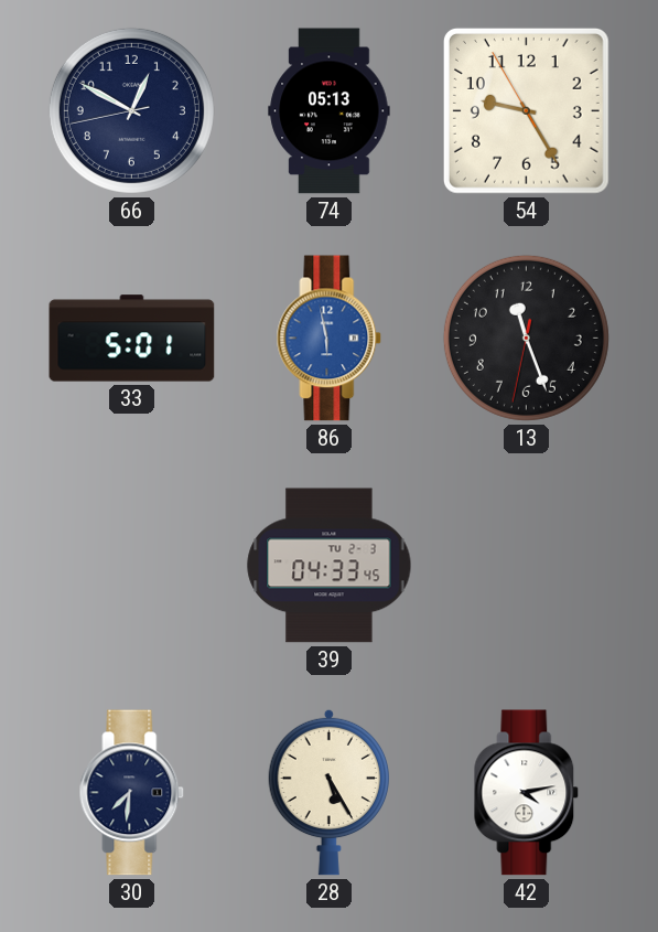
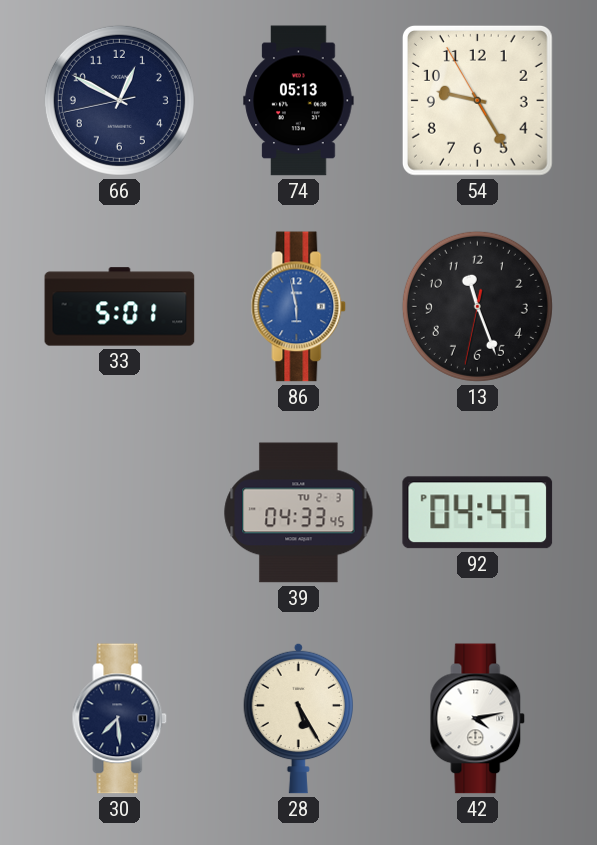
92: none -> 04:47
30: 7:31 -> 7:29
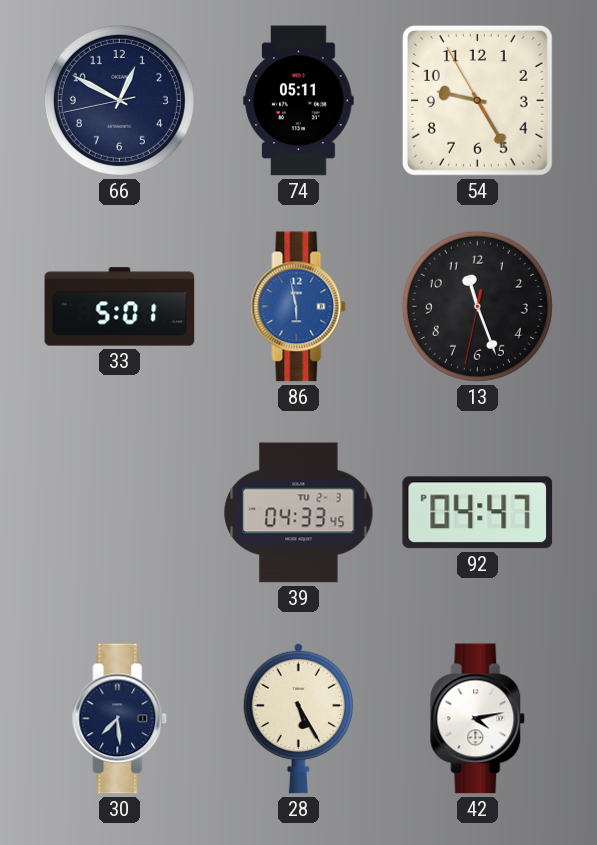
74: 05:13 -> 05:11
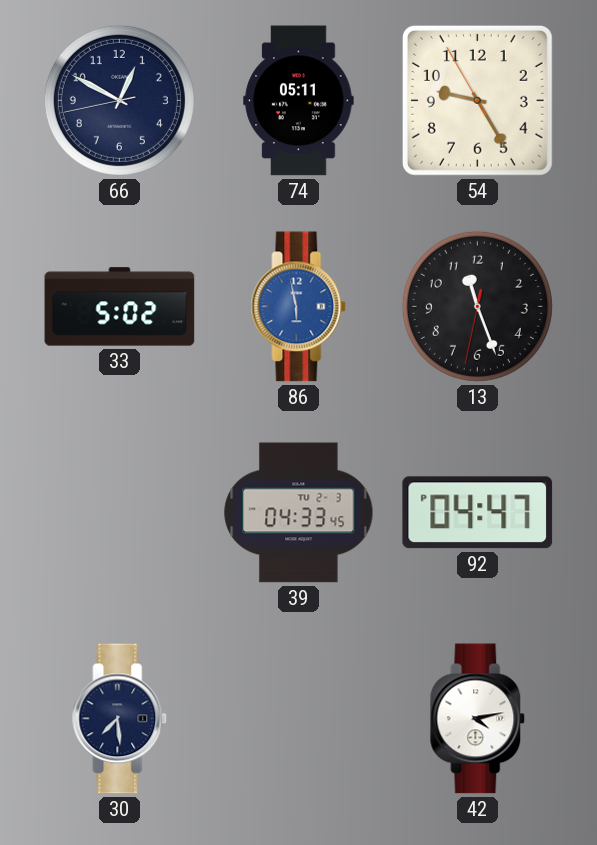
33: 5:01 -> 5:02
28: 5:25 -> none
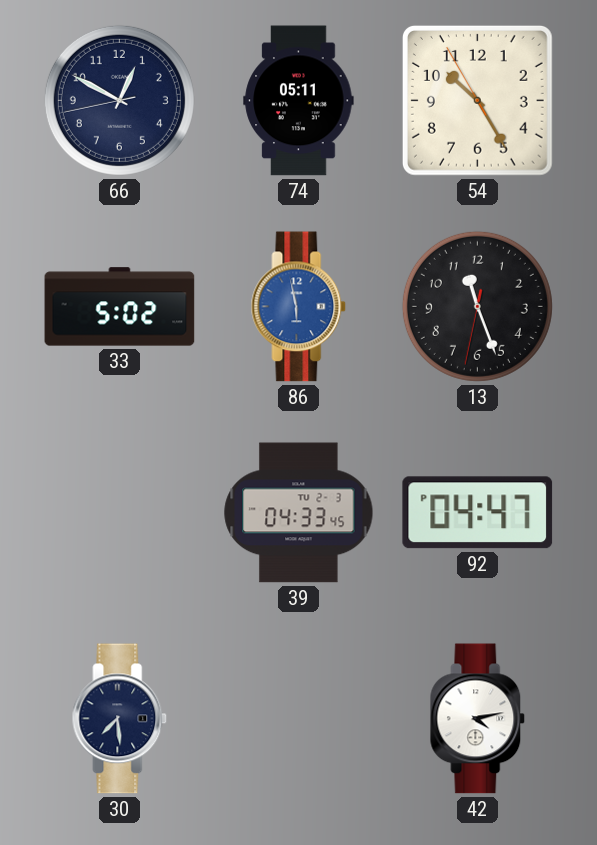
54: 9:24 -> 10:24
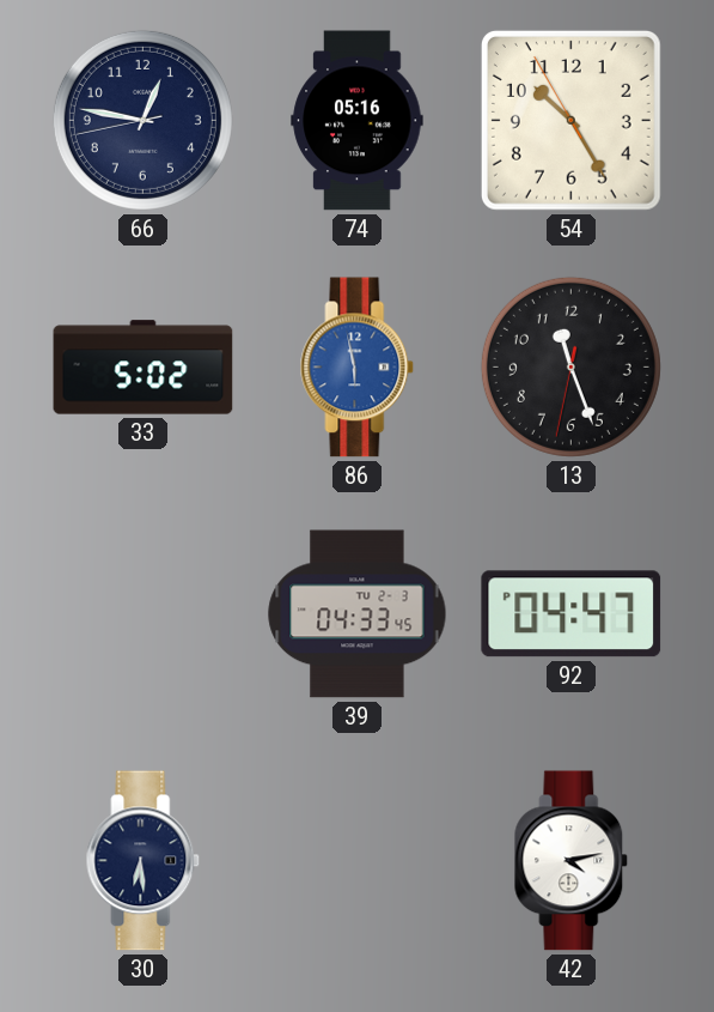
66: 12:49 -> 12:46
74: 05:11 -> 05:16
30: 7:29 -> 6:29
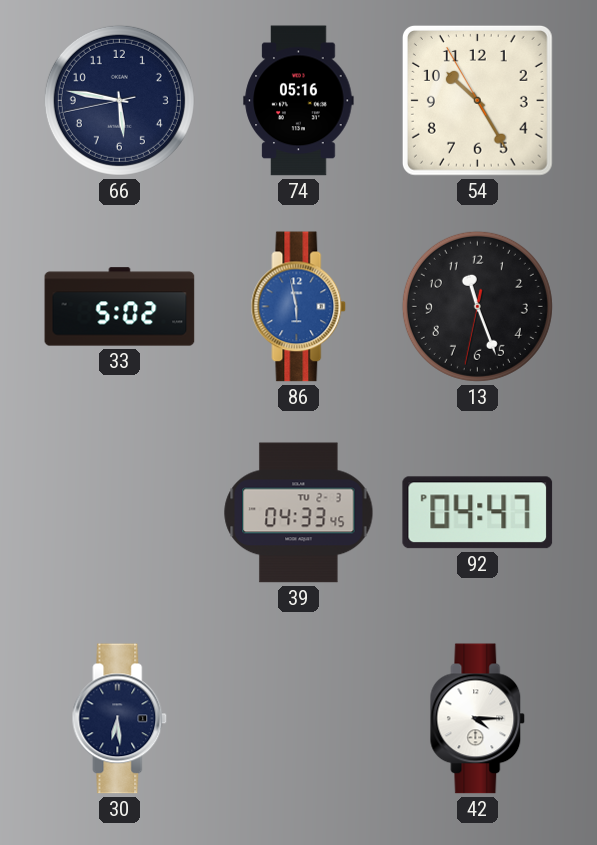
66: 12:46 -> 5:46
42: 4:13 -> 4:15
